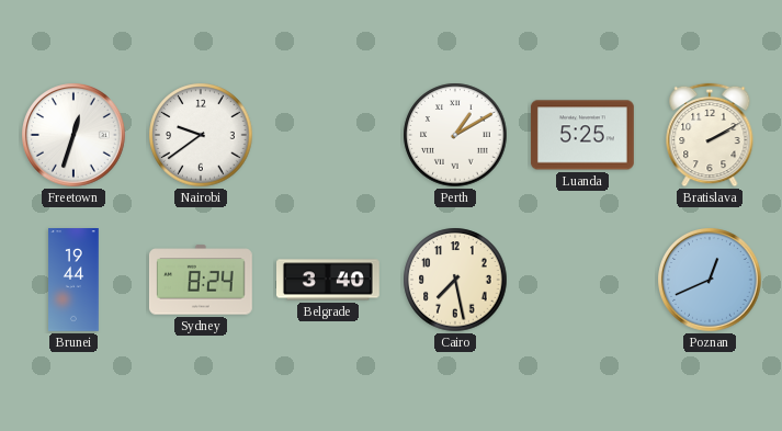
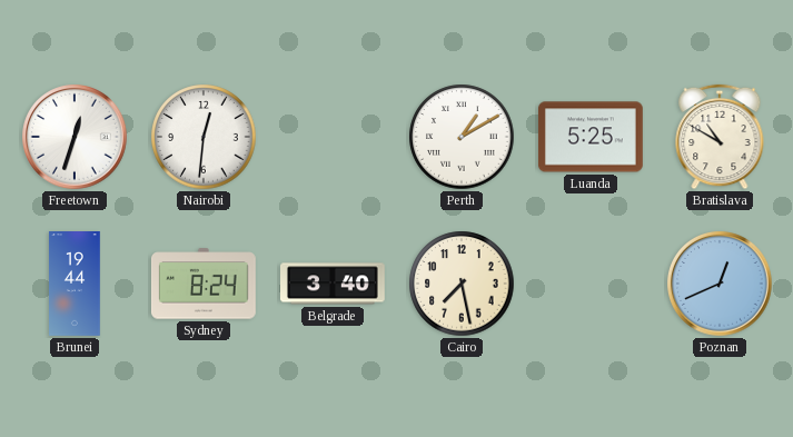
Nairobi: 9:39 -> 12:31
Bratislava: 2:10 -> 10:50
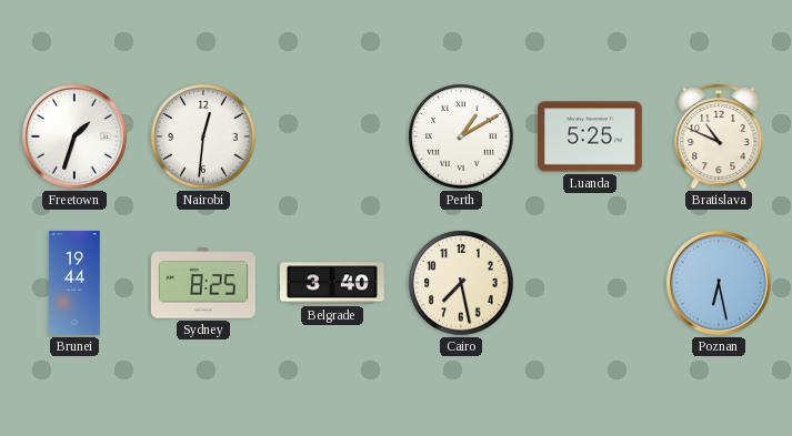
Freetown: 12:33 -> 1:33
Bratislava: 10:50 -> 10:49
Sydney: 8:24 -> 8:25
Poznan: 12:41 -> 6:28
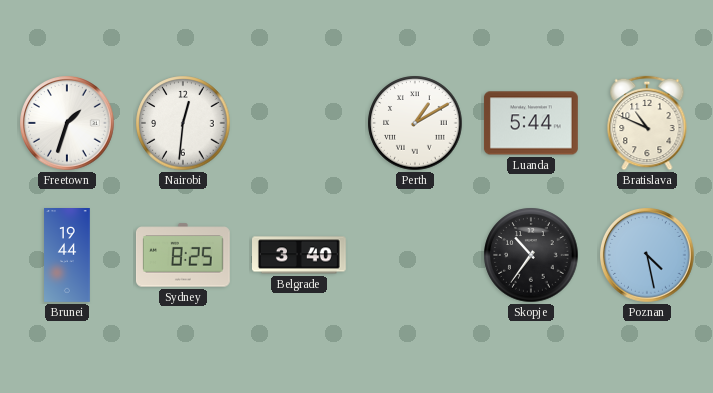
Luanda: 5:25 -> 5:44
Cairo: 7:28 -> none
Skopje: none -> 10:36
Poznan: 6:28 -> 4:28
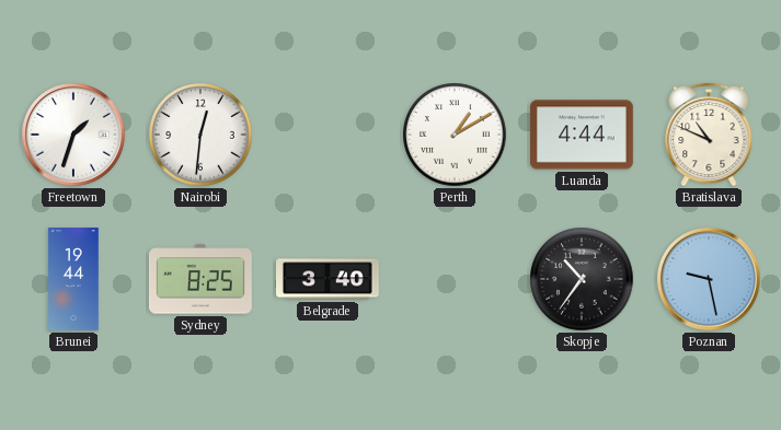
Luanda: 5:44 -> 4:44
Poznan: 4:28 -> 9:28
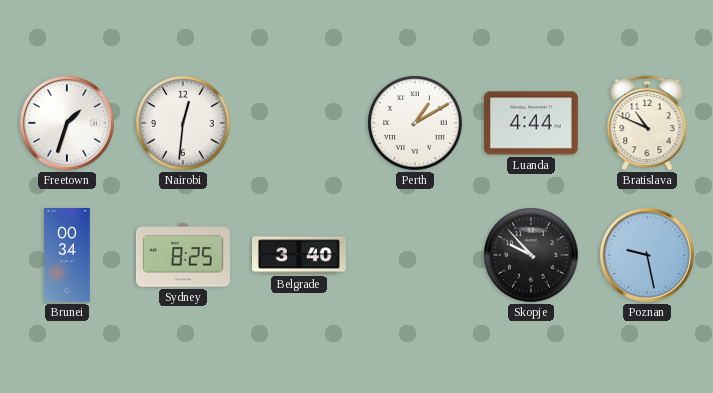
Brunei: 19:44 -> 00:34
Skopje: 10:36 -> 9:53
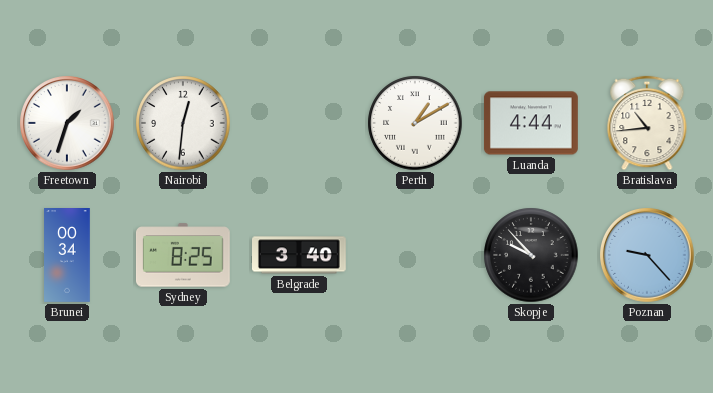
Bratislava: 10:49 -> 10:44
Poznan: 9:28 -> 9:23
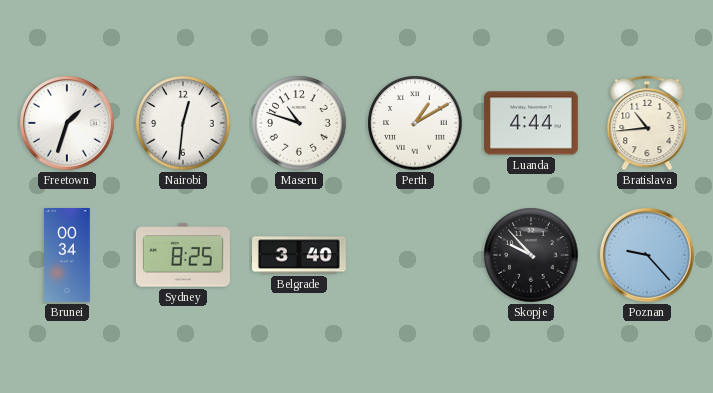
Maseru: none -> 10:48
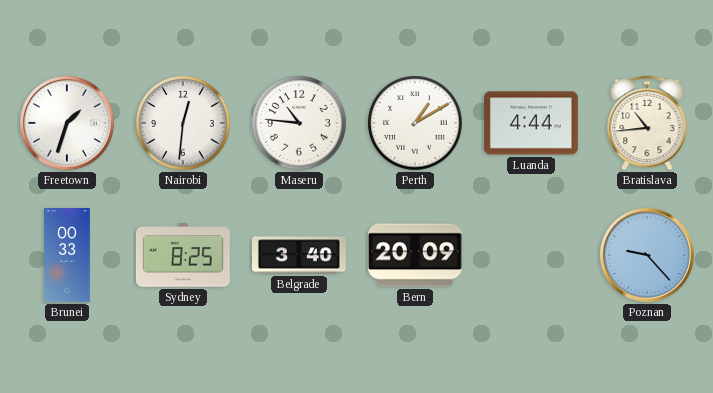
Maseru: 10:48 -> 10:46
Brunei: 00:34 -> 00:33
Bern: none -> 20:09
Skopje: 9:53 -> none
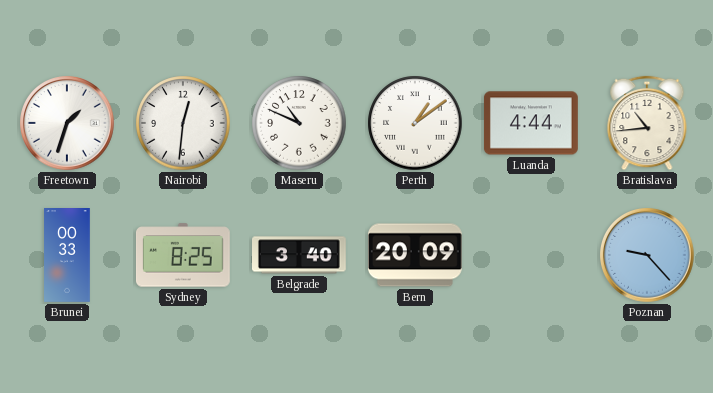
Maseru: 10:46 -> 10:49
Perth: 1:10 -> 1:09
